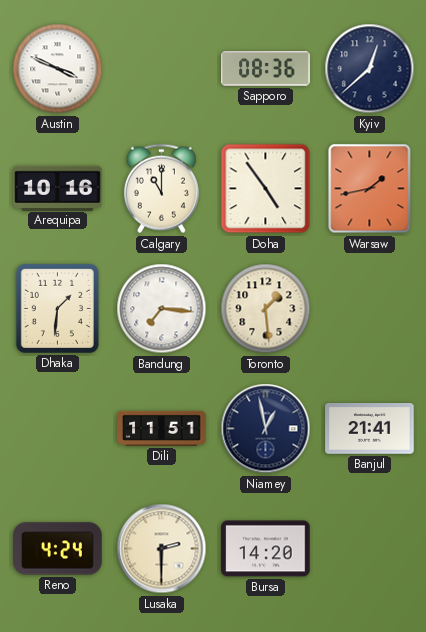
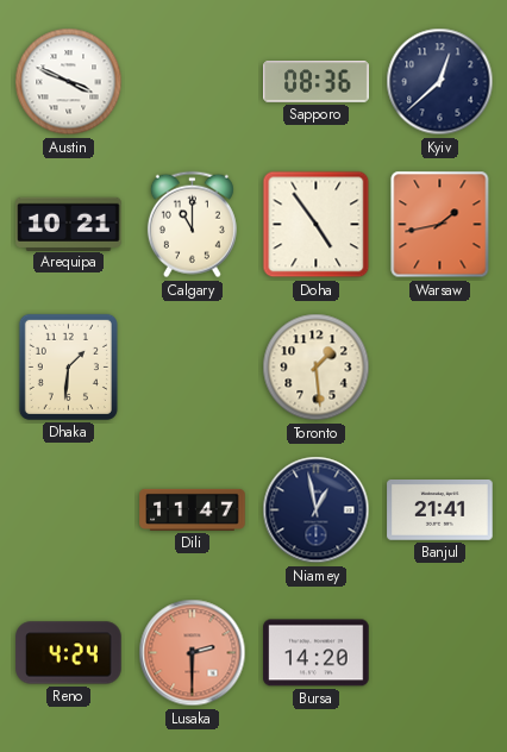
Arequipa: 10:16 -> 10:21
Bandung: 7:16 -> none
Dili: 11:51 -> 11:47
Lusaka dial: cream -> salmon
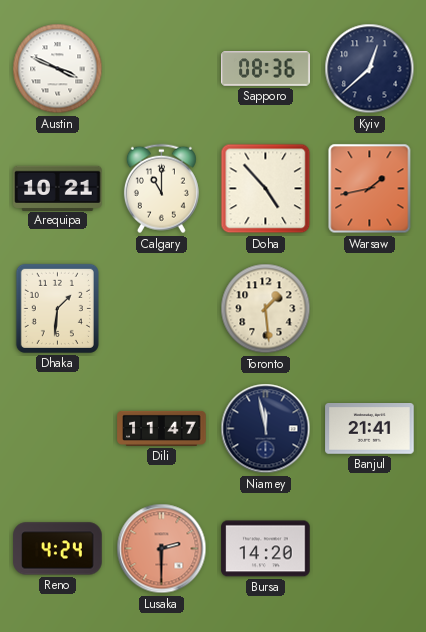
Doha: 4:54 -> 4:53
Niamey: 12:58 -> 11:58
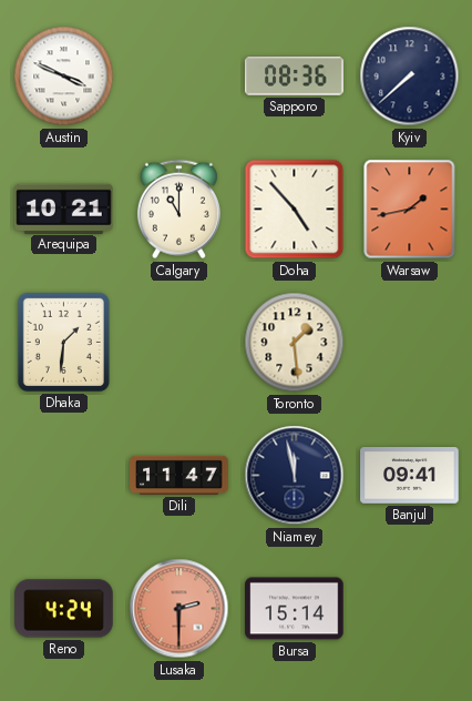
Kyiv: 12:38 -> 7:38
Banjul: 21:41 -> 09:41
Bursa: 14:20 -> 15:14
